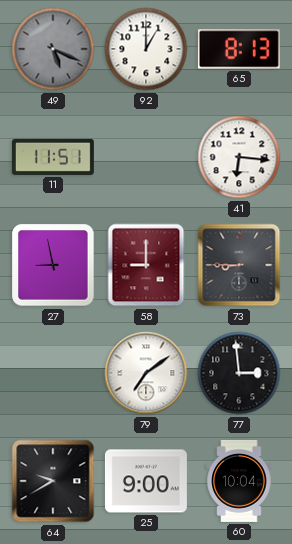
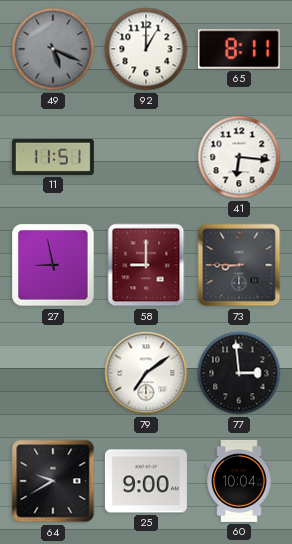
65: 8:13 -> 8:11
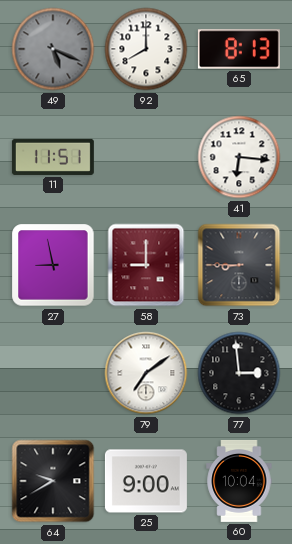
92: 1:00 -> 8:00
65: 8:11 -> 8:13
